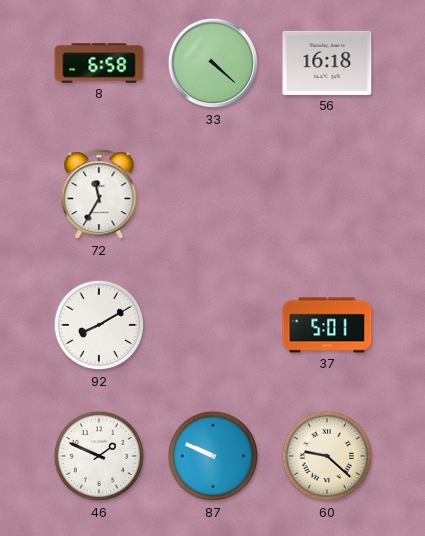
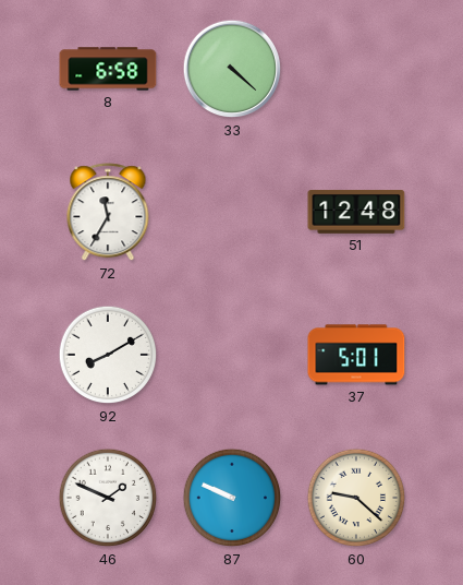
56: 16:18 -> none
51: none -> 12:48
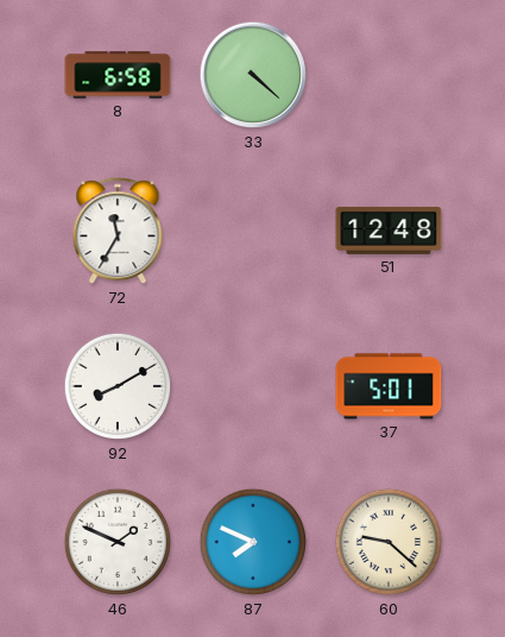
87: 9:49 -> 7:49
